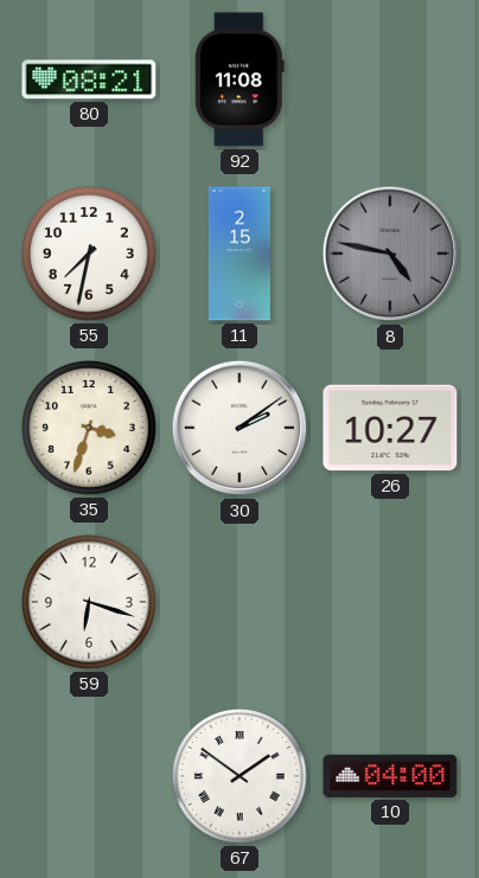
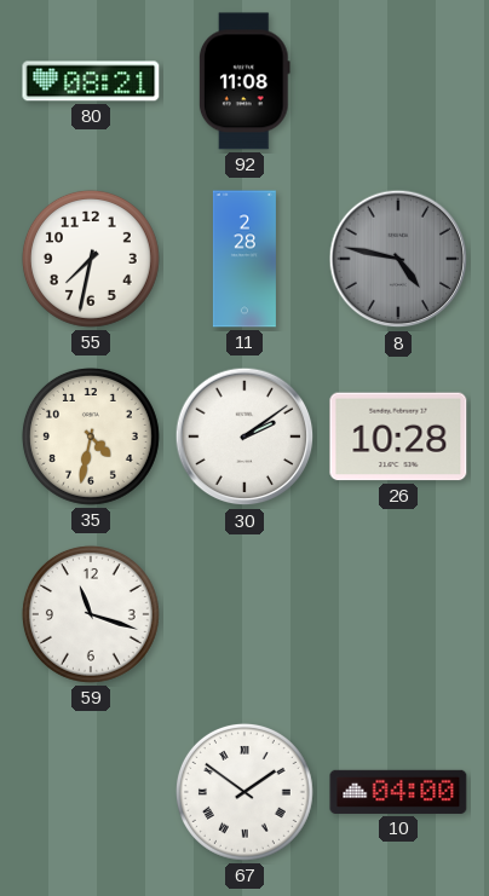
11: 2:15 -> 2:28
35: 3:33 -> 4:32
26: 10:27 -> 10:28
59: 6:18 -> 11:18
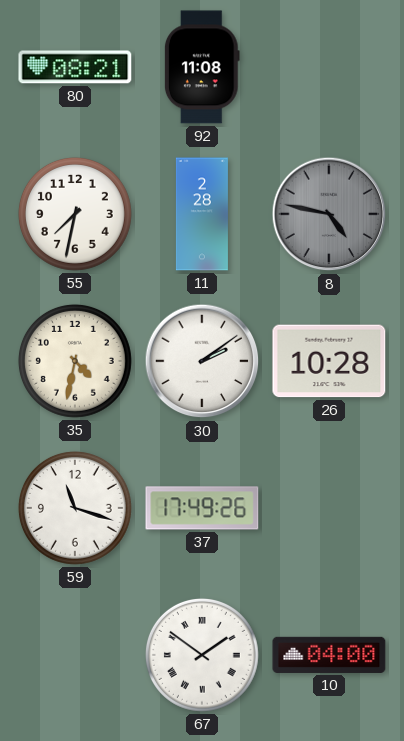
37: none -> 17:49
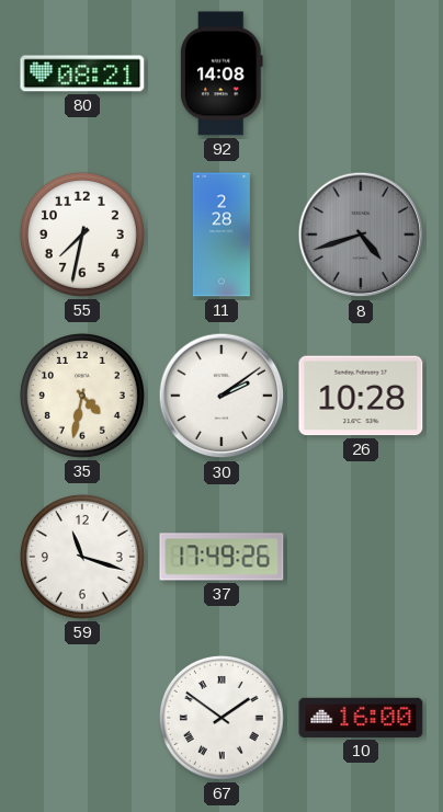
92: 11:08 -> 14:08
8: 4:47 -> 4:42
10: 04:00 -> 16:00
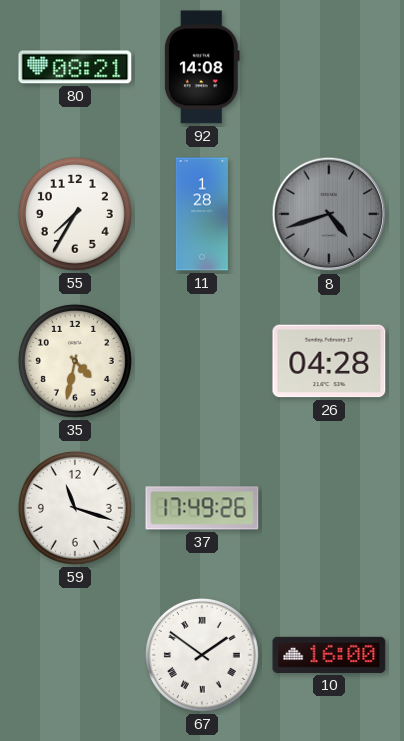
55: 7:32 -> 7:35
11: 2:28 -> 1:28
30: 2:09 -> none
26: 10:28 -> 04:28
